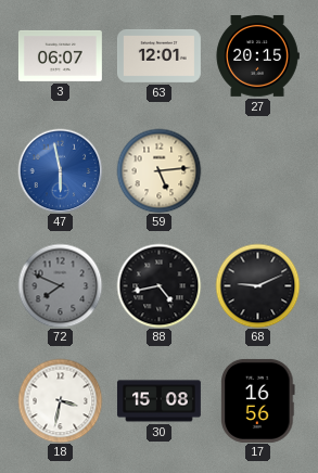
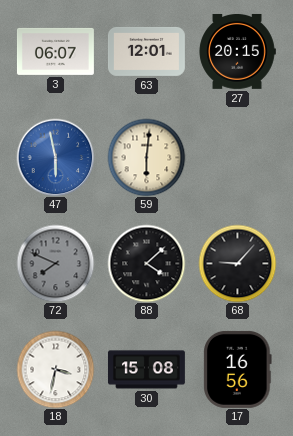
59: 5:14 -> 6:01
88: 4:43 -> 4:08
68: 9:11 -> 9:07
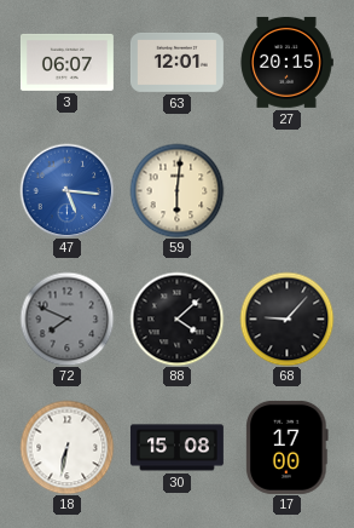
47: 5:58 -> 5:16
18: 3:32 -> 6:32
17: 16:56 -> 17:00
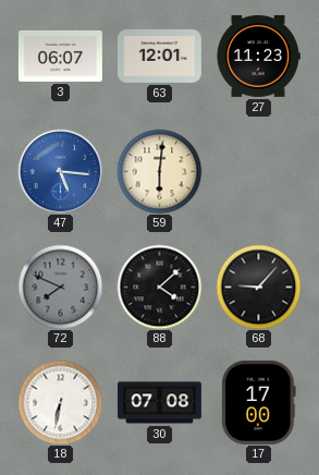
27: 20:15 -> 11:23
30: 15:08 -> 07:08
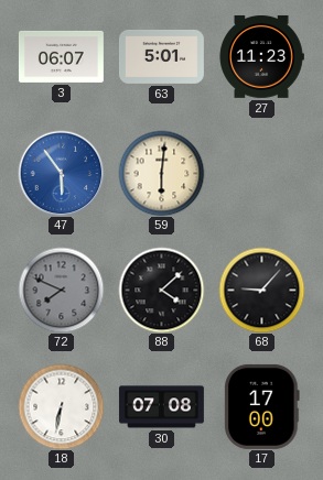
63: 12:01 -> 5:01
47: 5:16 -> 5:54
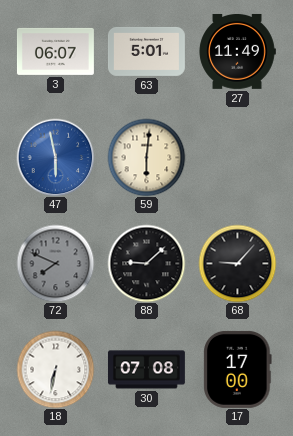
27: 11:23 -> 11:49
47: 5:54 -> 5:58
88: 4:08 -> 9:08
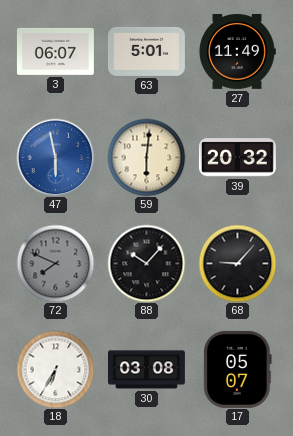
39: none -> 20:32
88: 9:08 -> 10:07
18: 6:32 -> 6:35
30: 07:08 -> 03:08
17: 17:00 -> 05:07
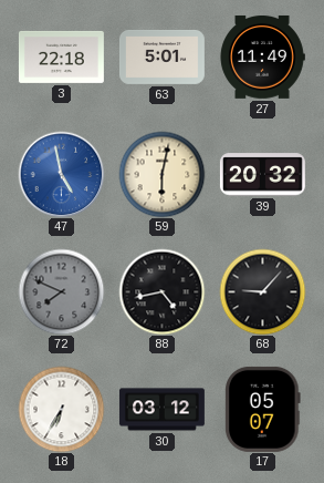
3: 06:07 -> 22:18
47: 5:58 -> 4:58
59: 6:01 -> 6:02
88: 10:07 -> 4:43
30: 03:08 -> 03:12
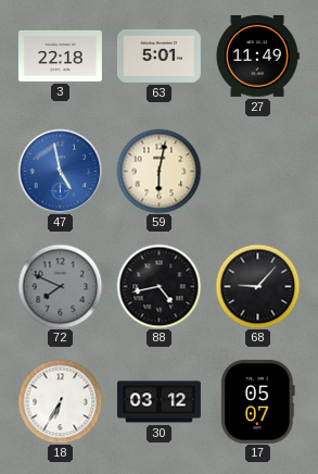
39: 20:32 -> none
